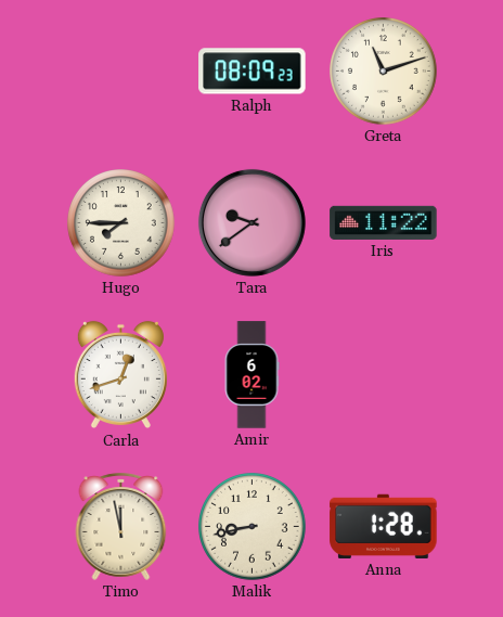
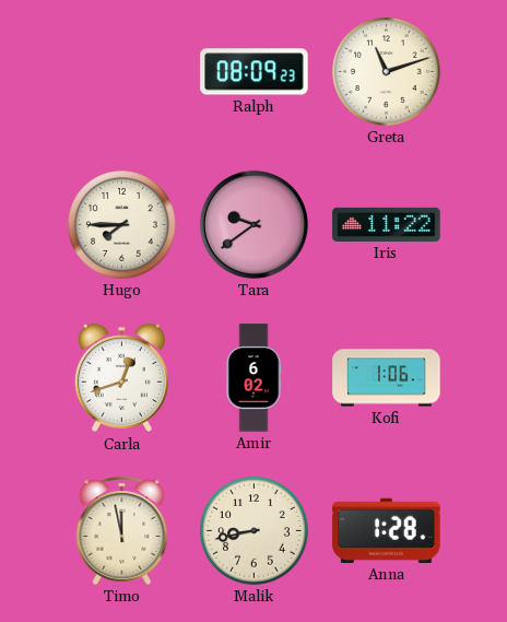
Kofi: none -> 1:06
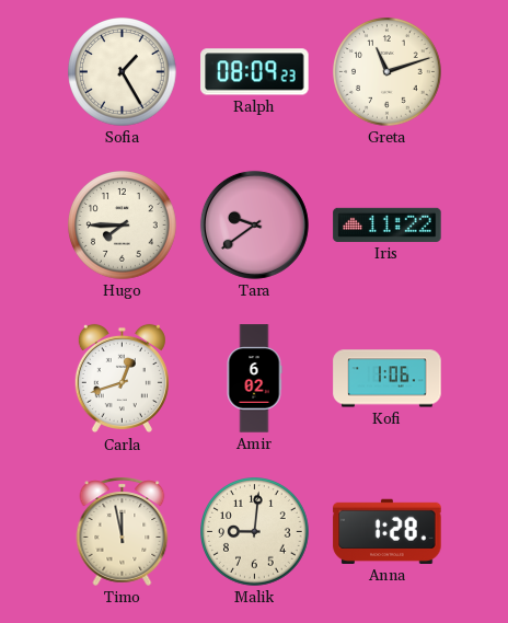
Sofia: none -> 1:25
Malik: 8:43 -> 9:01
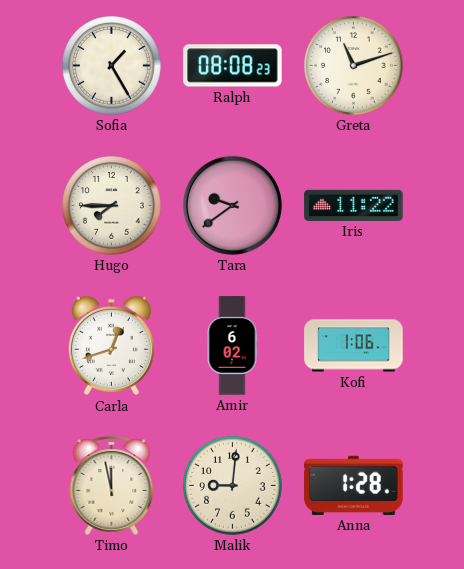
Ralph: 08:09 -> 08:08
